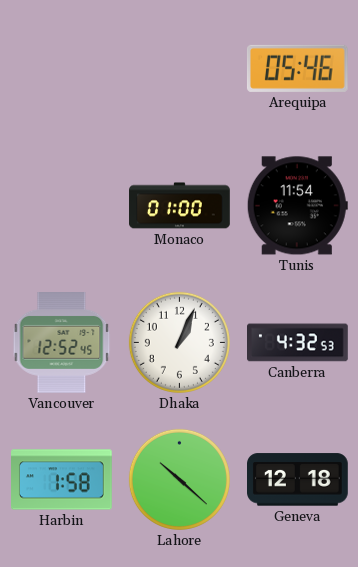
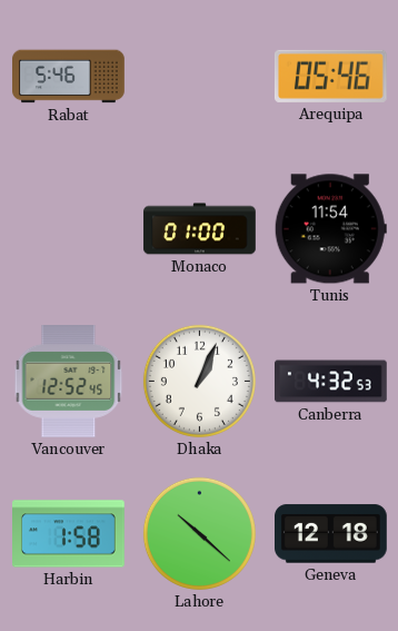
Rabat: none -> 5:46
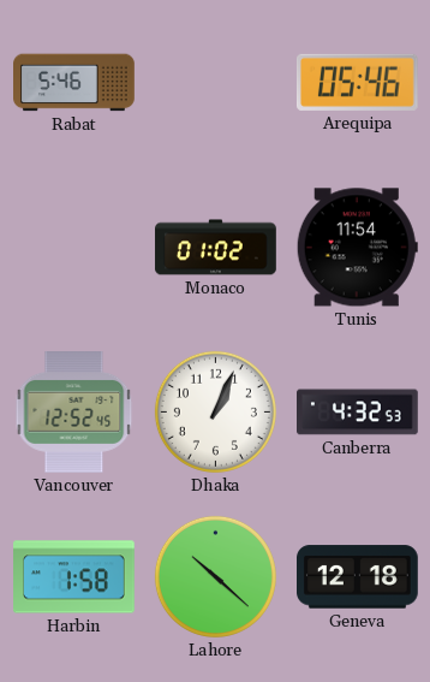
Monaco: 01:00 -> 01:02
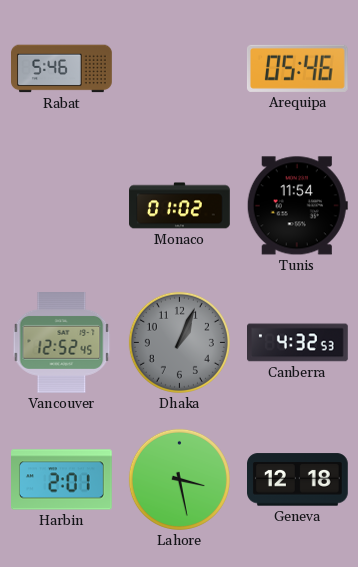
Dhaka dial: white -> grey
Harbin: 1:58 -> 2:01
Lahore: 10:22 -> 3:28
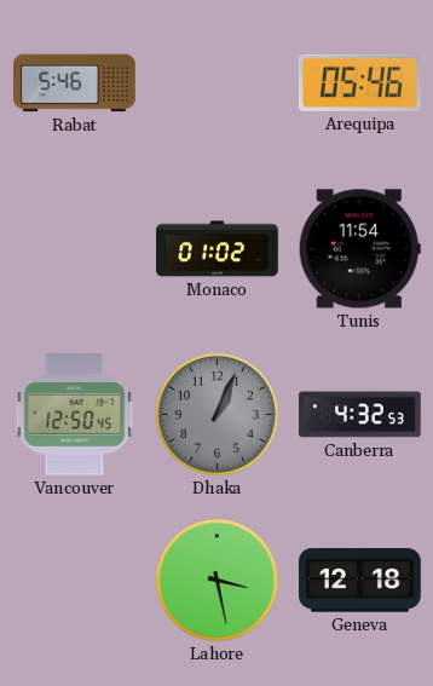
Vancouver: 12:52 -> 12:50
Harbin: 2:01 -> none
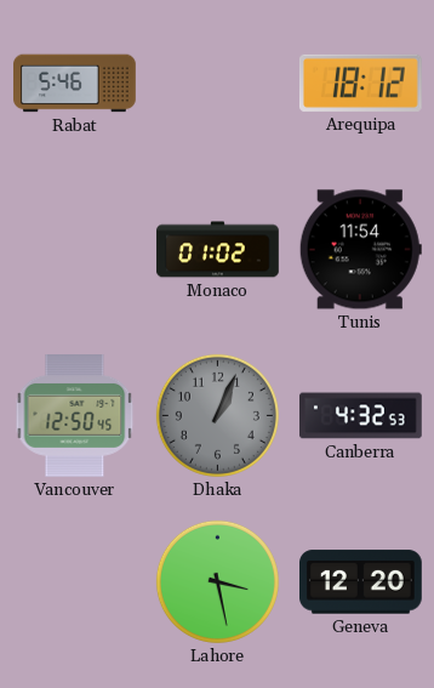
Arequipa: 05:46 -> 18:12
Geneva: 12:18 -> 12:20
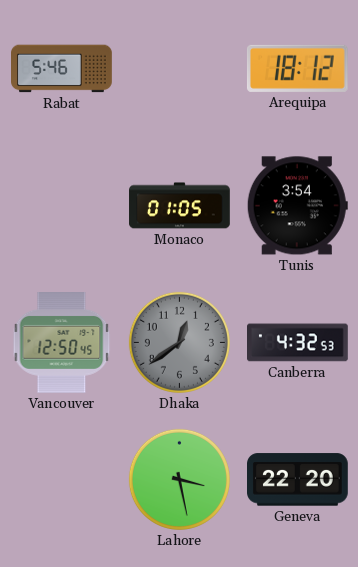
Monaco: 01:02 -> 01:05
Tunis: 11:54 -> 3:54
Dhaka: 1:04 -> 12:39
Geneva: 12:20 -> 22:20
